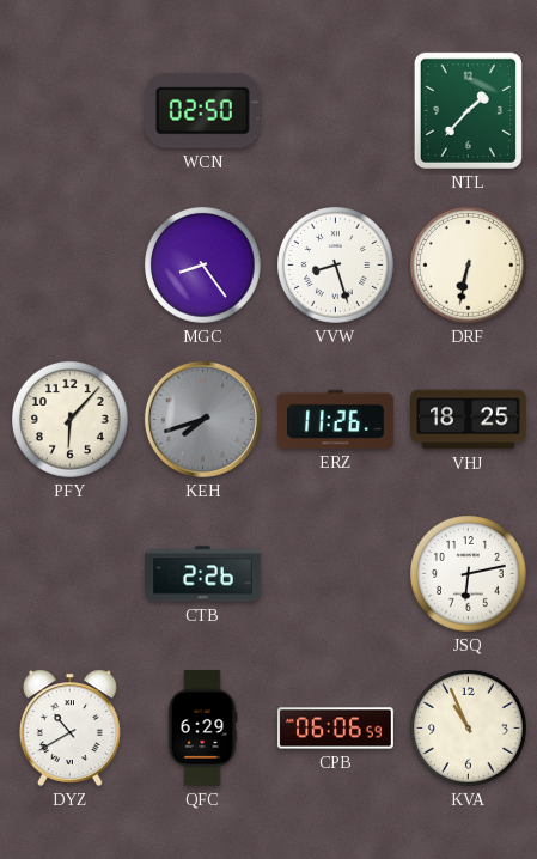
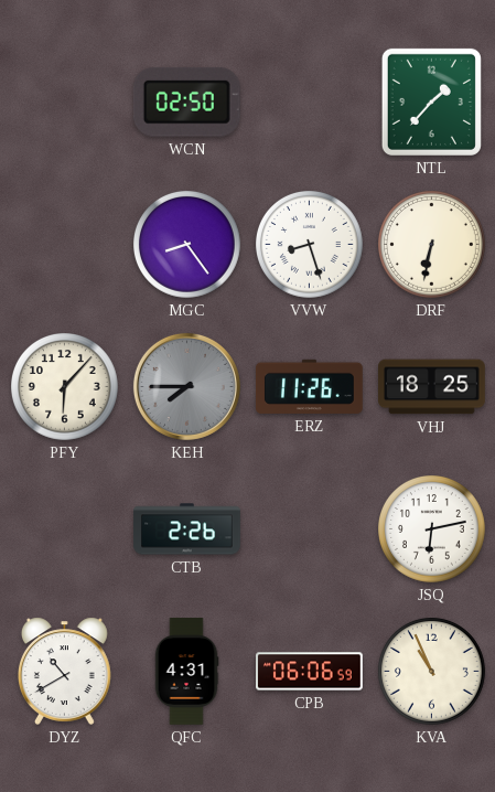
KEH: 7:42 -> 7:45
QFC: 6:29 -> 4:31
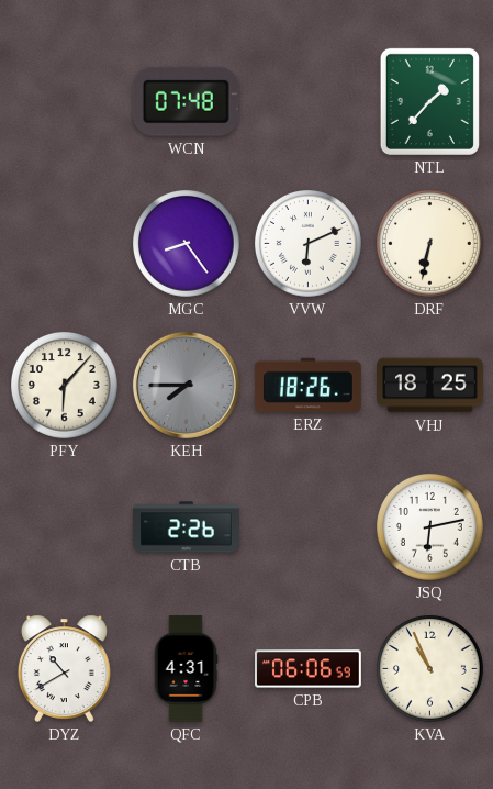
WCN: 02:50 -> 07:48
VVW: 8:27 -> 6:11
ERZ: 11:26 -> 18:26
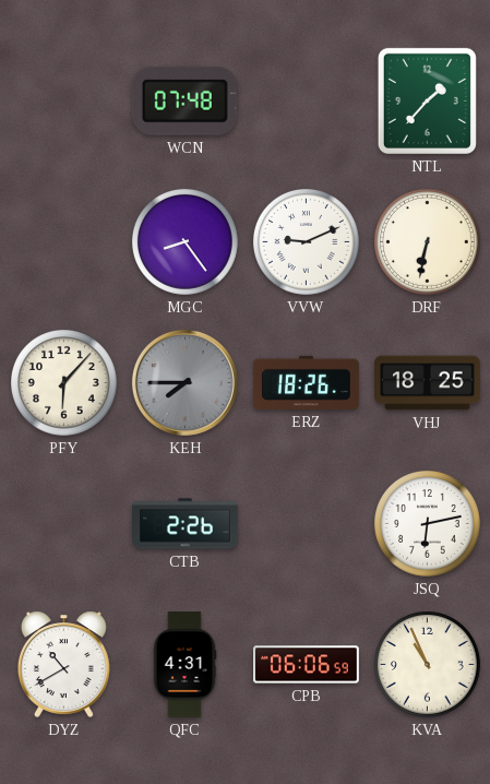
VVW: 6:11 -> 9:11
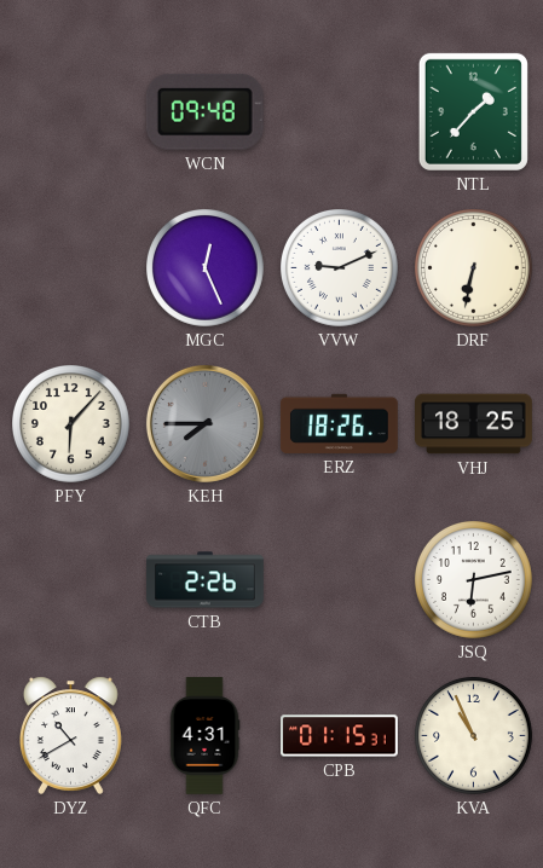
WCN: 07:48 -> 09:48
MGC: 8:24 -> 12:26
CPB: 06:06 -> 01:15
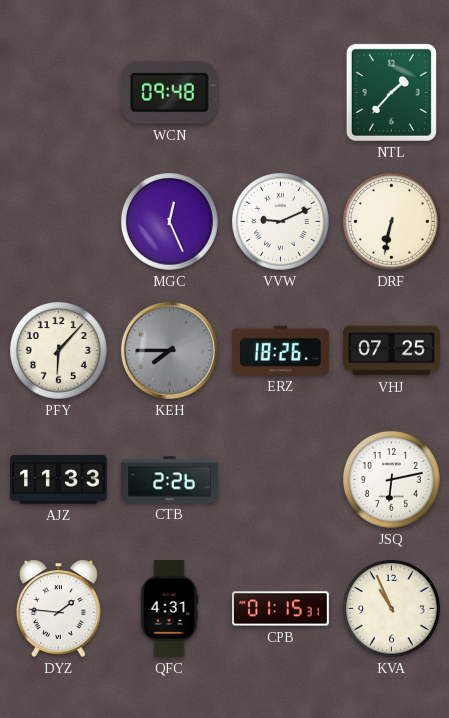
VHJ: 18:25 -> 07:25
AJZ: none -> 11:33
DYZ: 10:40 -> 1:46
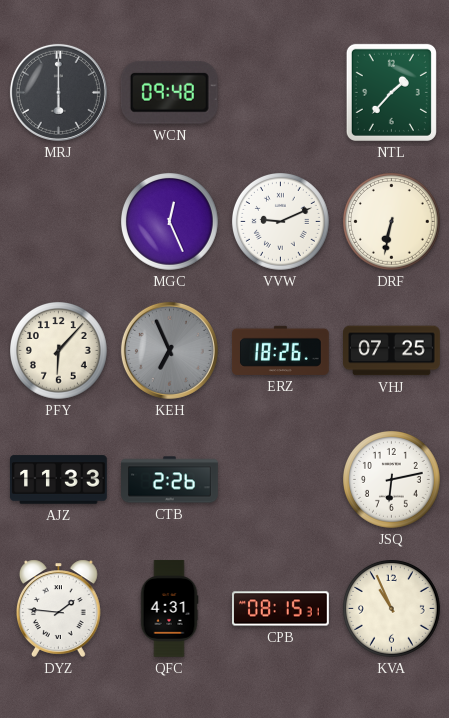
MRJ: none -> 6:00
KEH: 7:45 -> 6:56
CPB: 01:15 -> 08:15
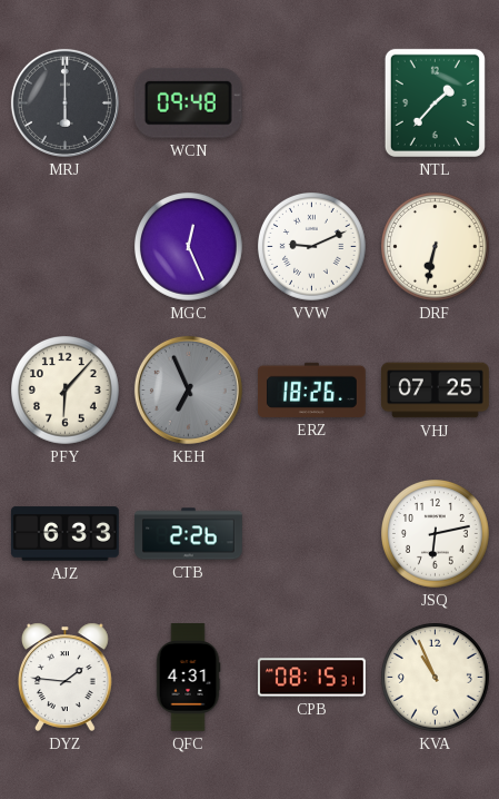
AJZ: 11:33 -> 6:33
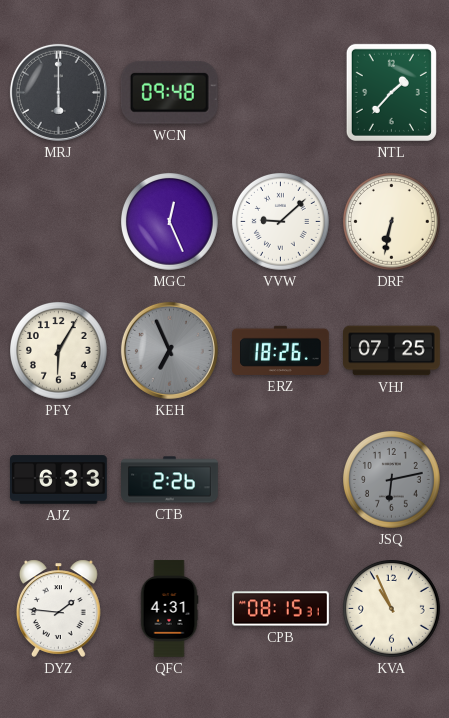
VVW: 9:11 -> 9:08
PFY: 6:07 -> 6:05
JSQ dial: white -> grey
